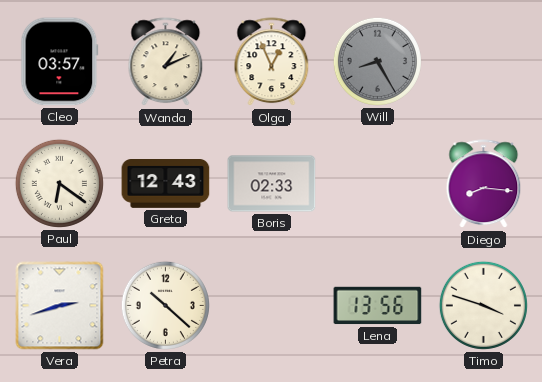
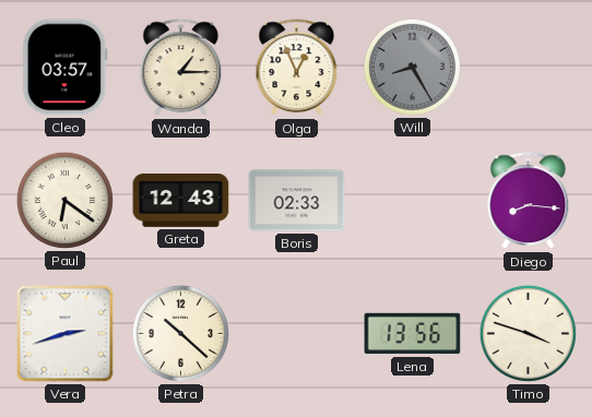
Wanda: 1:11 -> 1:15
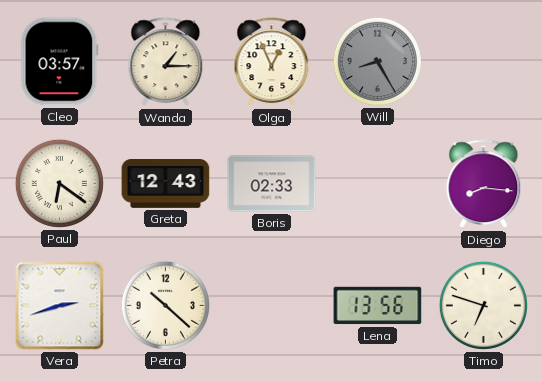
Timo: 3:48 -> 6:48
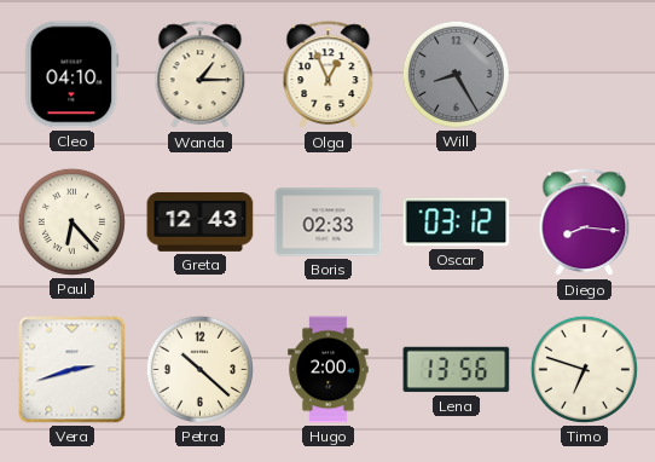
Cleo: 03:57 -> 04:10
Paul: 6:21 -> 6:23
Oscar: none -> 03:12
Hugo: none -> 2:00
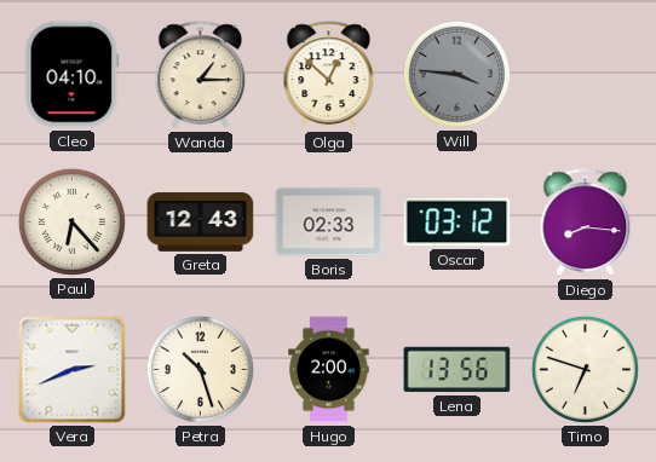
Olga: 12:56 -> 12:52
Will: 8:25 -> 3:46
Vera: 2:42 -> 2:41
Petra: 10:22 -> 10:27
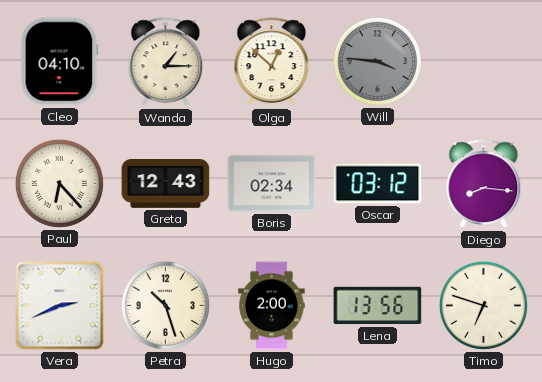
Boris: 02:33 -> 02:34
